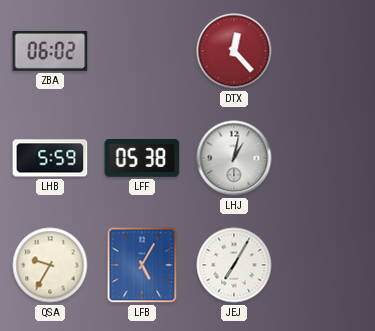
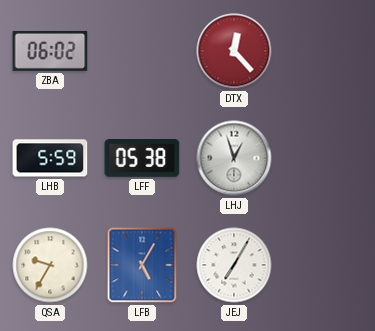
LHJ: 1:02 -> 12:57
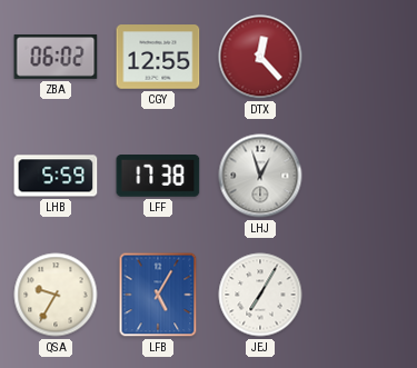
CGY: none -> 12:55
LFF: 05:38 -> 17:38
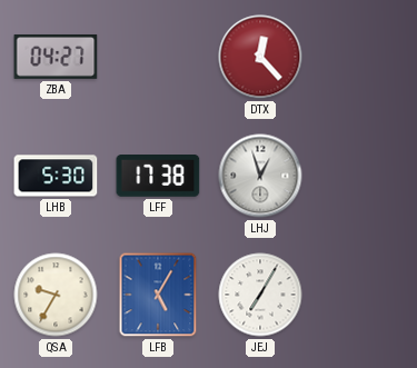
ZBA: 06:02 -> 04:27
CGY: 12:55 -> none
LHB: 5:59 -> 5:30
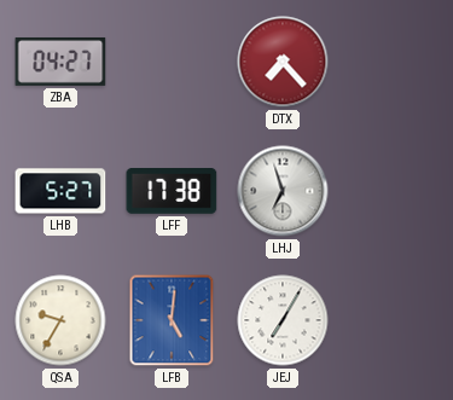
DTX: 12:23 -> 7:23
LHB: 5:30 -> 5:27
LHJ: 12:57 -> 6:57
LFB: 5:05 -> 5:01
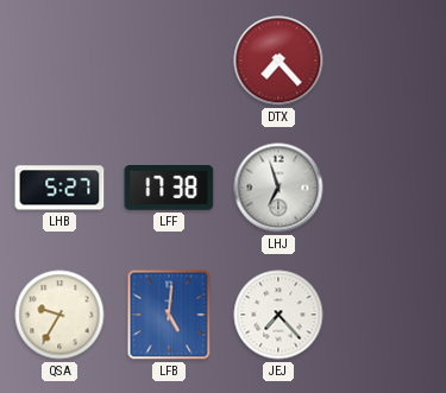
ZBA: 04:27 -> none
JEJ: 7:05 -> 7:23
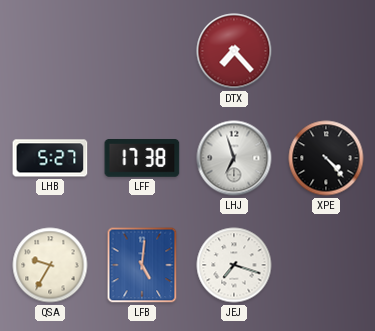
XPE: none -> 4:23
JEJ: 7:23 -> 7:18
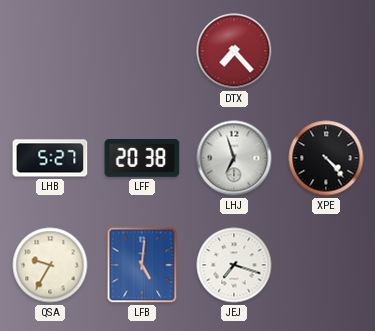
LFF: 17:38 -> 20:38
